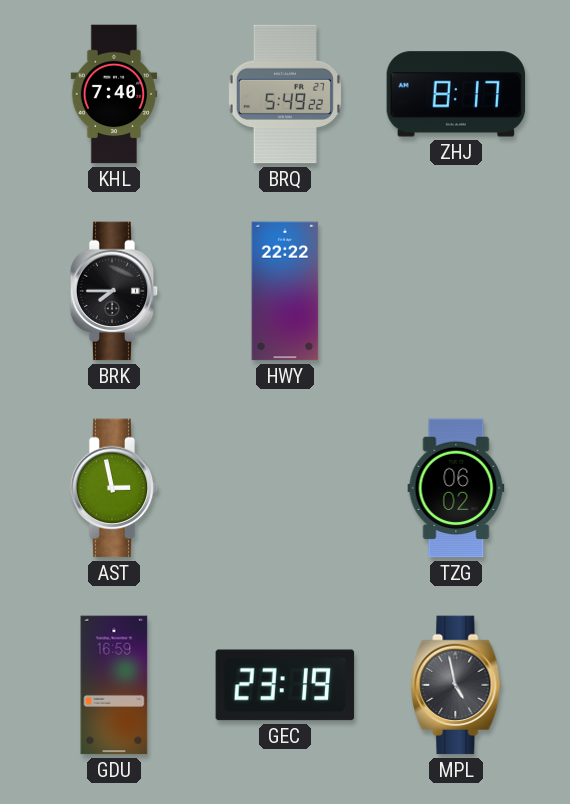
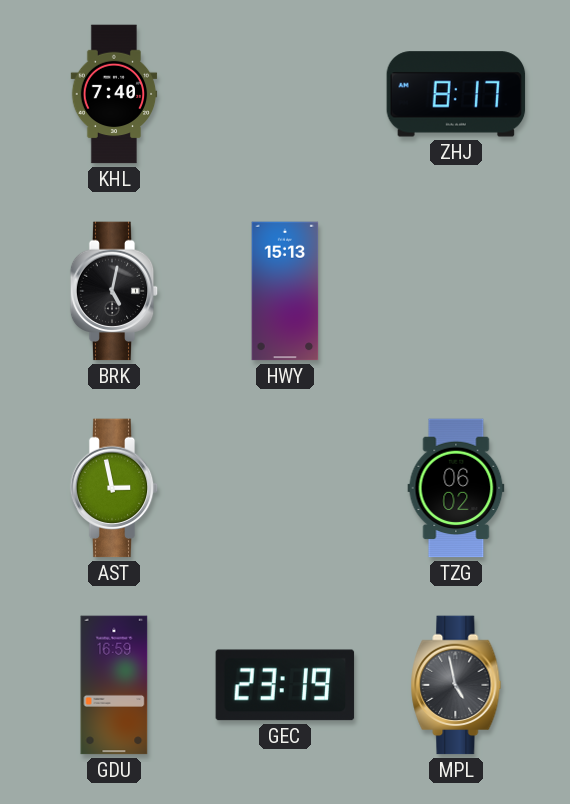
BRQ: 5:49 -> none
BRK: 7:45 -> 5:02
HWY: 22:22 -> 15:13
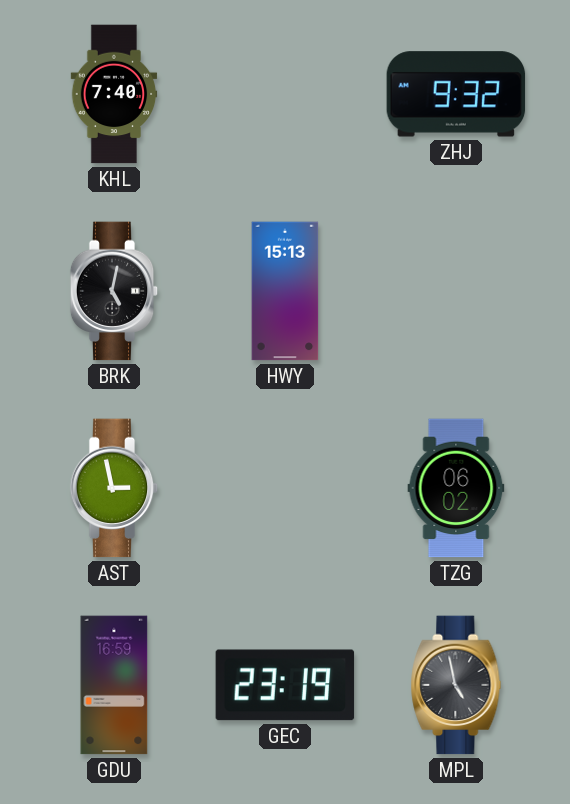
ZHJ: 8:17 -> 9:32
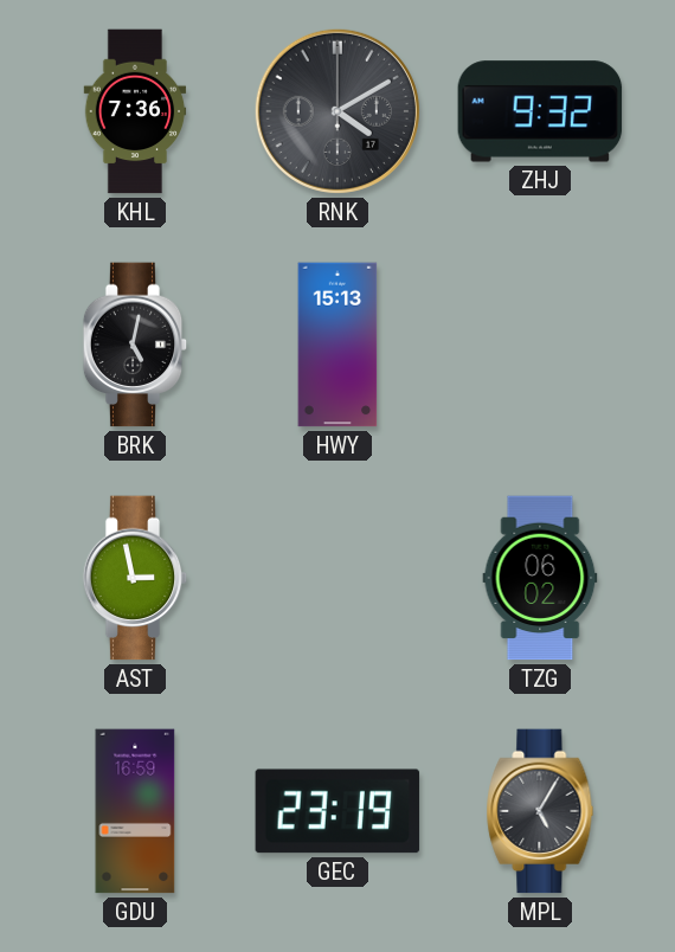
KHL: 7:40 -> 7:36
RNK: none -> 4:10
MPL: 4:58 -> 5:05
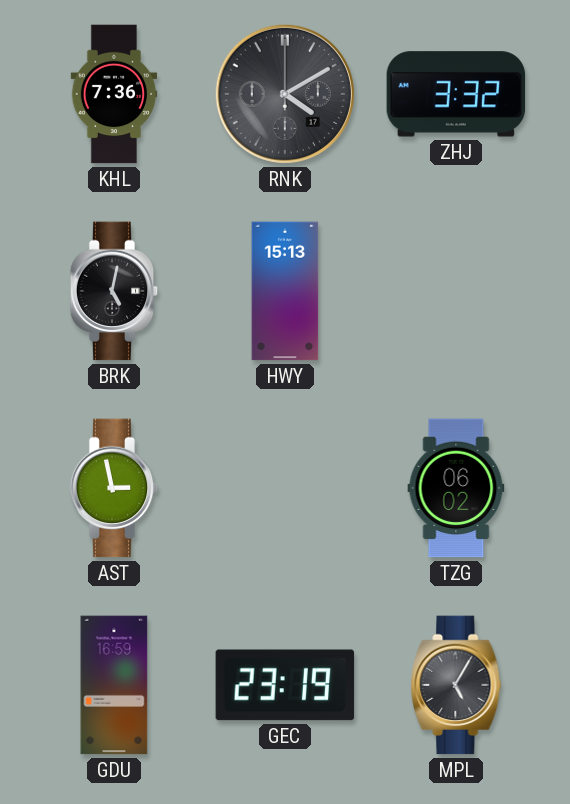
ZHJ: 9:32 -> 3:32
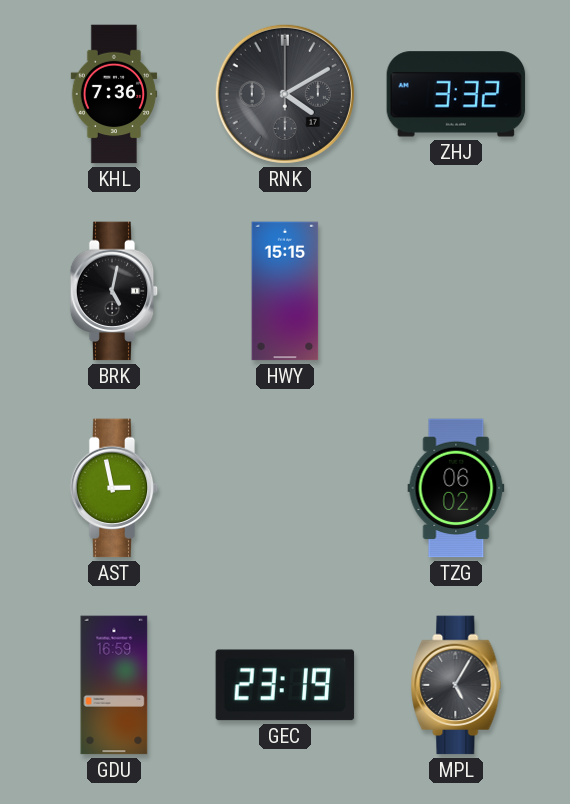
HWY: 15:13 -> 15:15
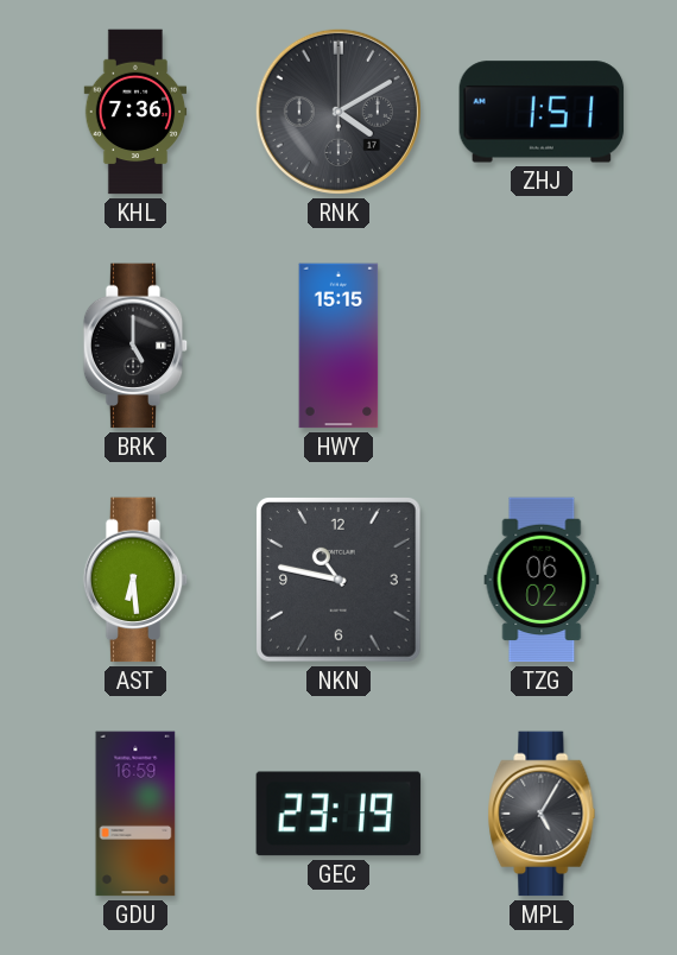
ZHJ: 3:32 -> 1:51
BRK: 5:02 -> 5:00
AST: 2:58 -> 6:29
NKN: none -> 10:47
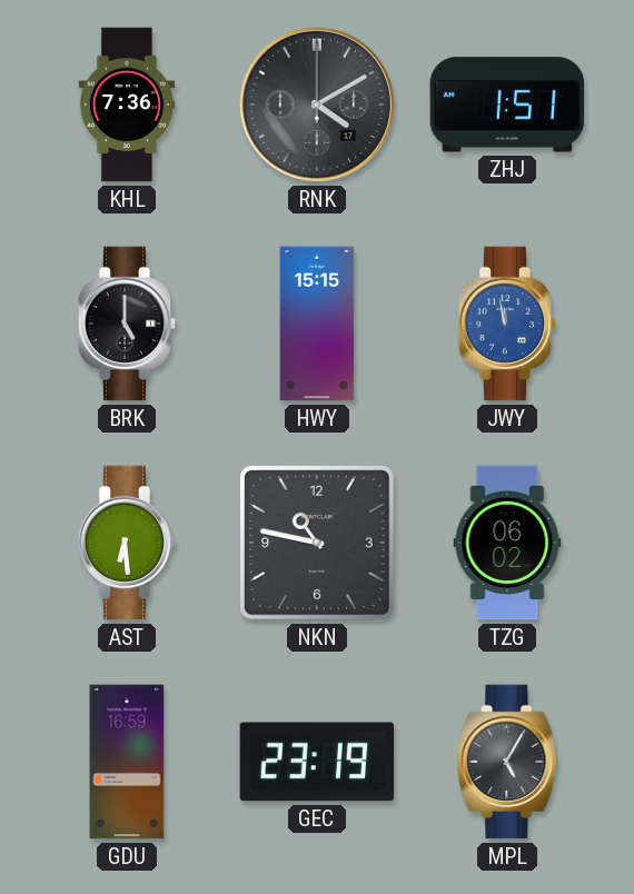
JWY: none -> 11:58
